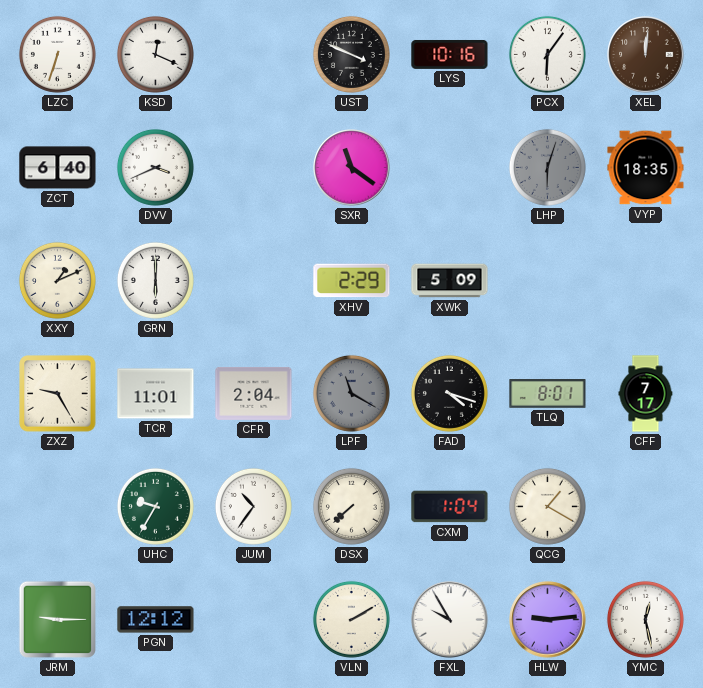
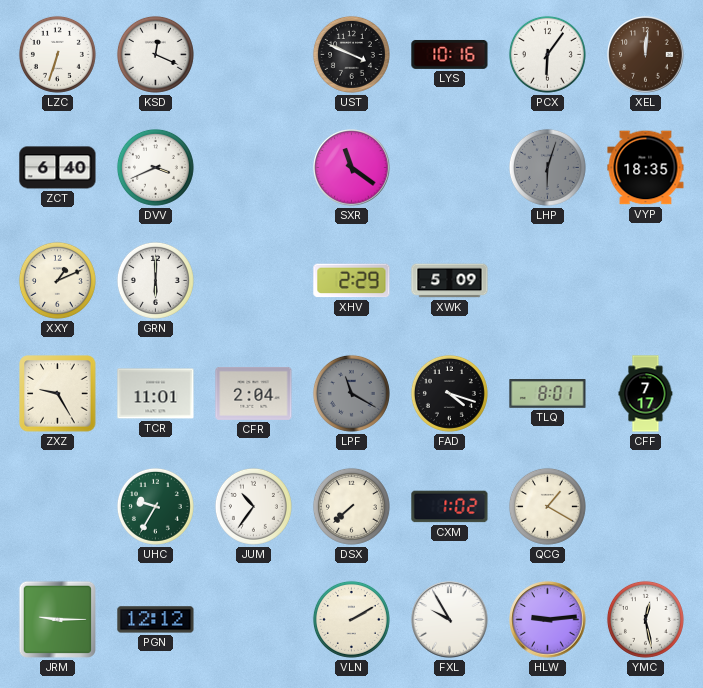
CXM: 1:04 -> 1:02
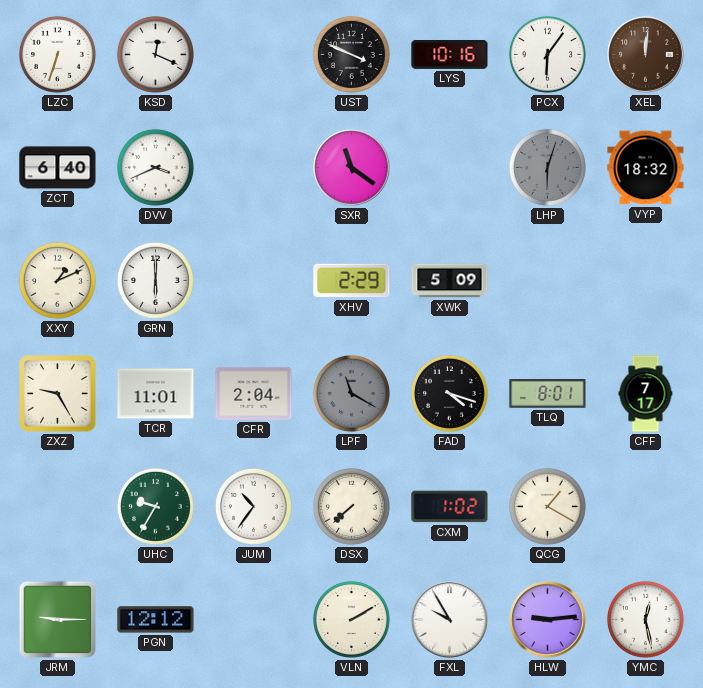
VYP: 18:35 -> 18:32
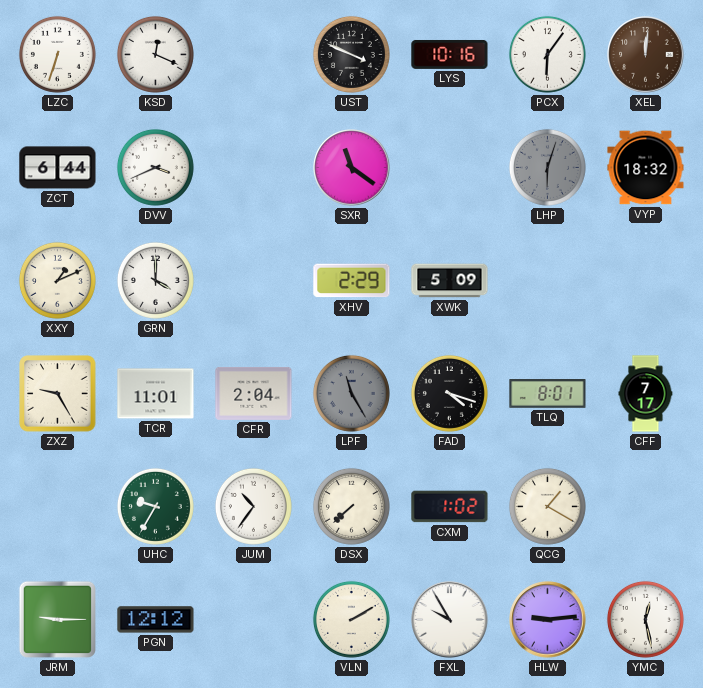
ZCT: 6:40 -> 6:44
GRN: 6:00 -> 4:00
LPF: 11:20 -> 11:25
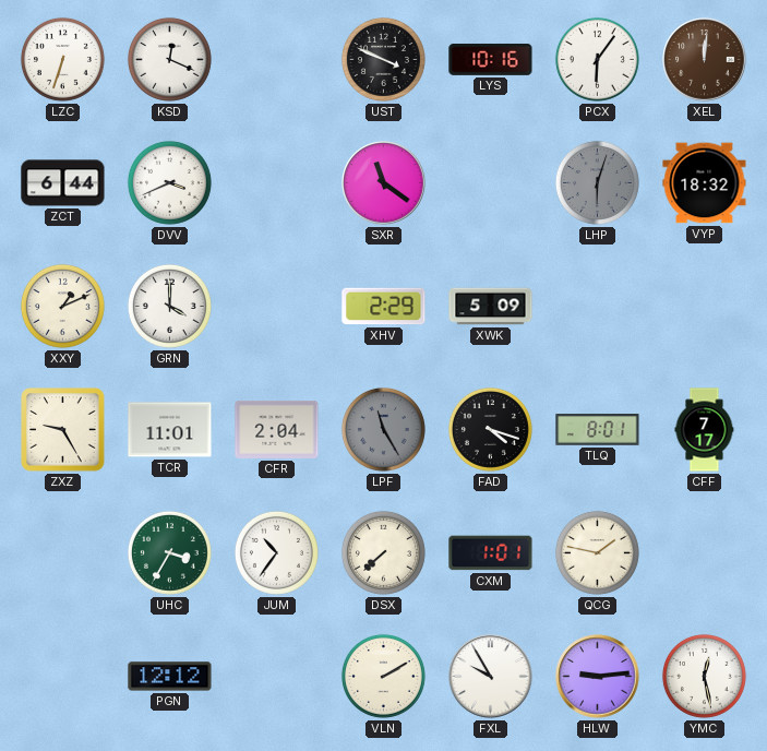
UHC: 9:35 -> 3:35
CXM: 1:02 -> 1:01
QCG: 1:20 -> 1:47
JRM: 9:15 -> none
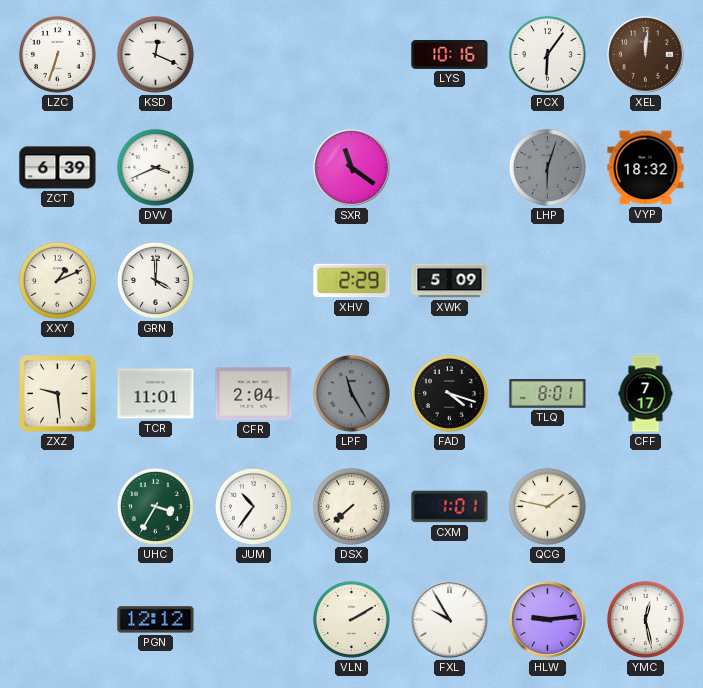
UST: 3:49 -> none
ZCT: 6:44 -> 6:39
ZXZ: 9:25 -> 9:29
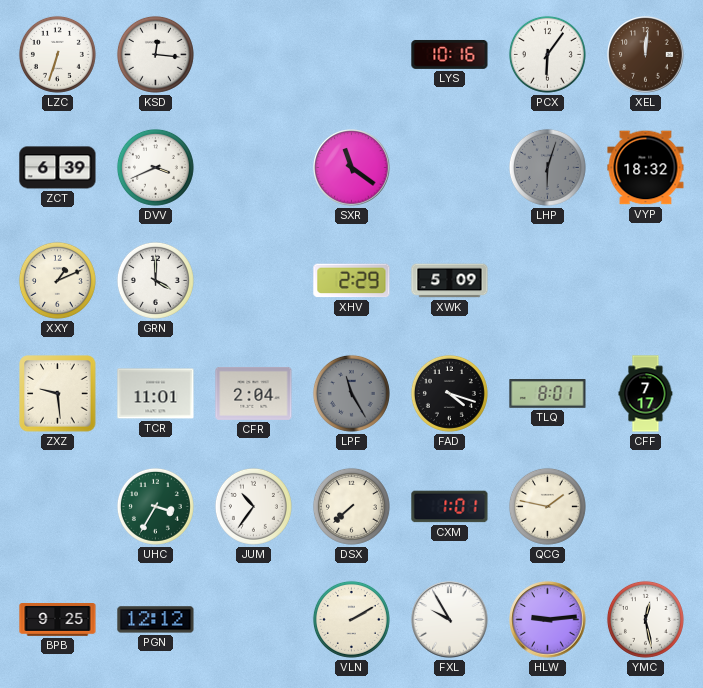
KSD: 12:19 -> 12:16
BPB: none -> 9:25
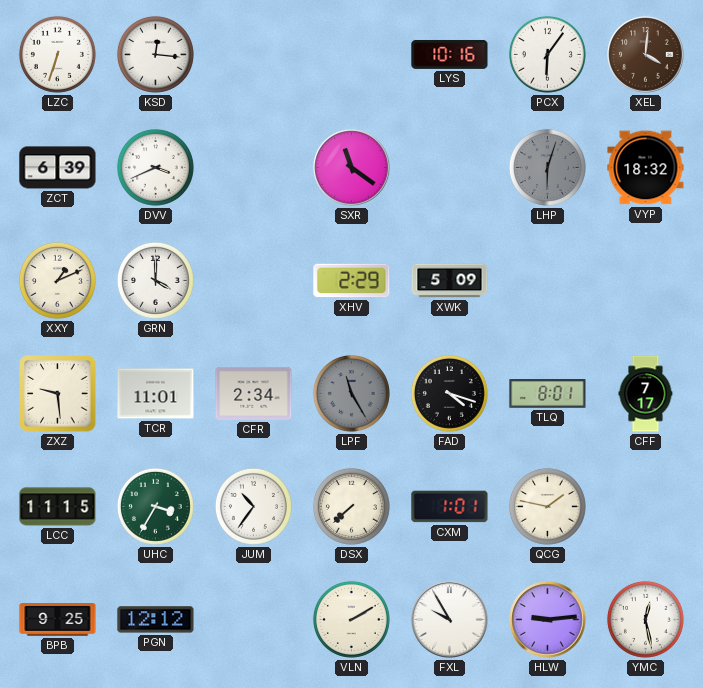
XEL: 12:01 -> 4:01
CFR: 2:04 -> 2:34
LCC: none -> 11:15
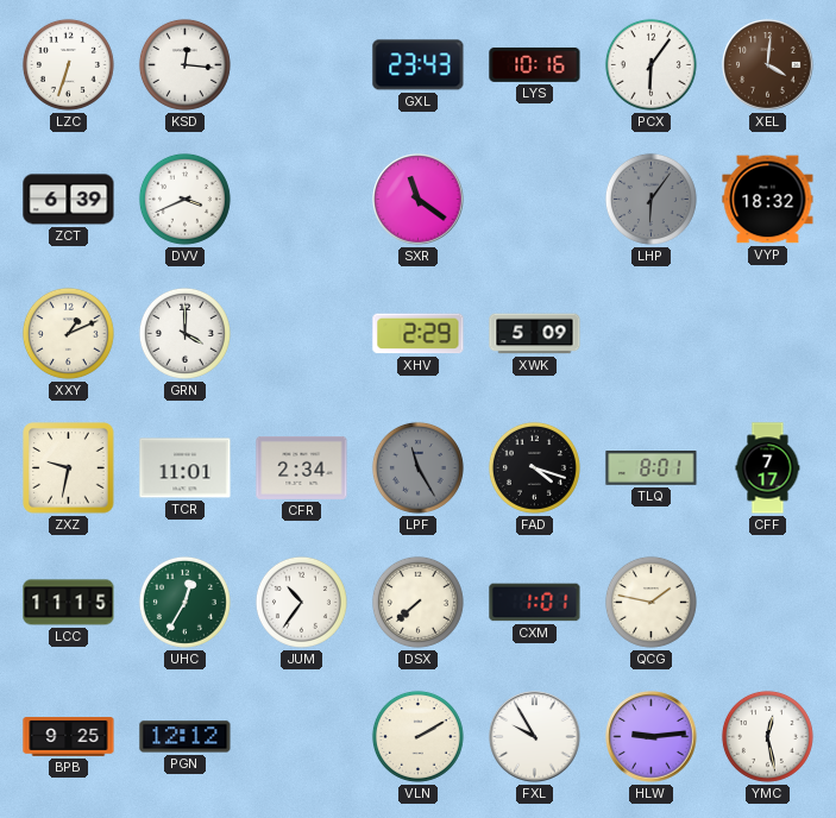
GXL: none -> 23:43
LHP: 6:03 -> 6:06
ZXZ: 9:29 -> 9:32
UHC: 3:35 -> 12:35
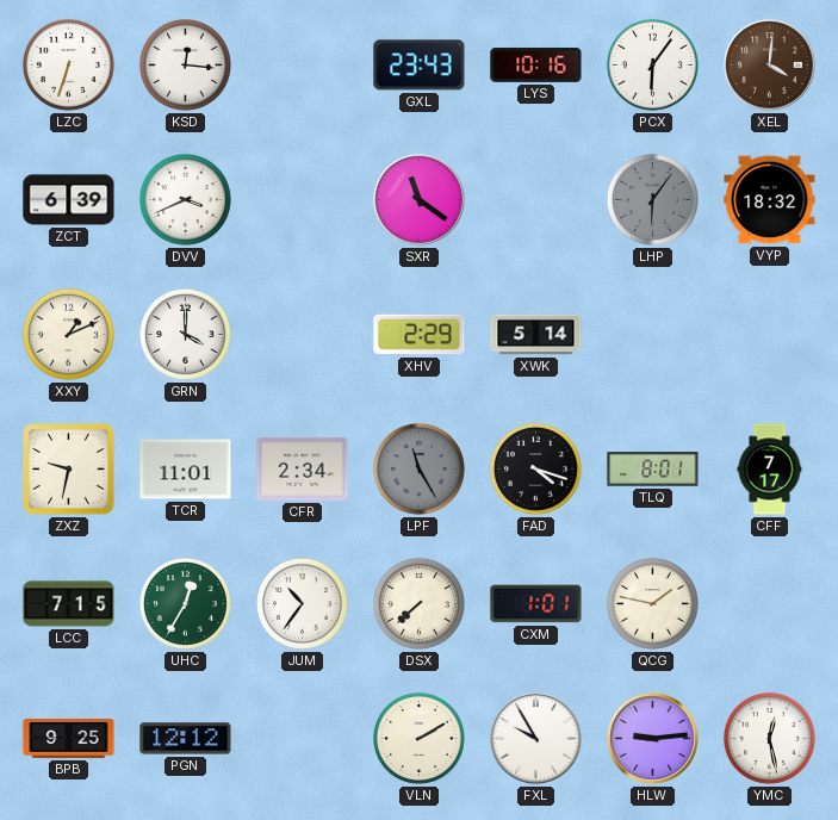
XWK: 5:09 -> 5:14
LCC: 11:15 -> 7:15
